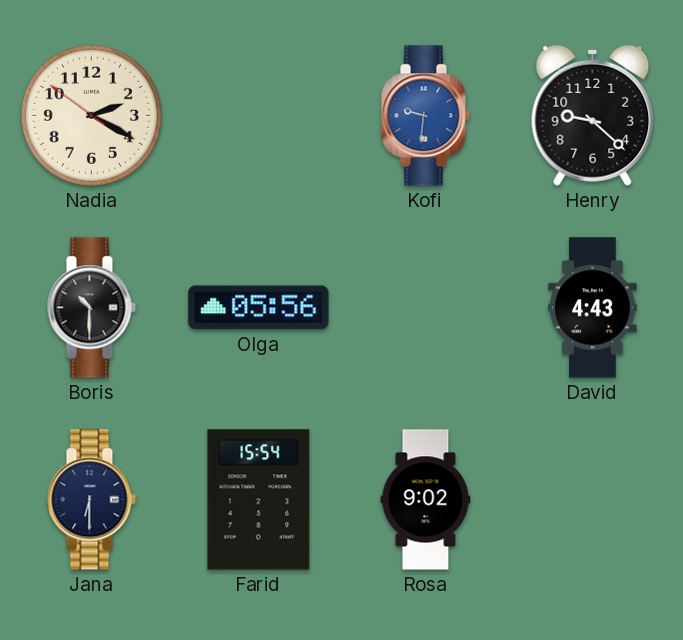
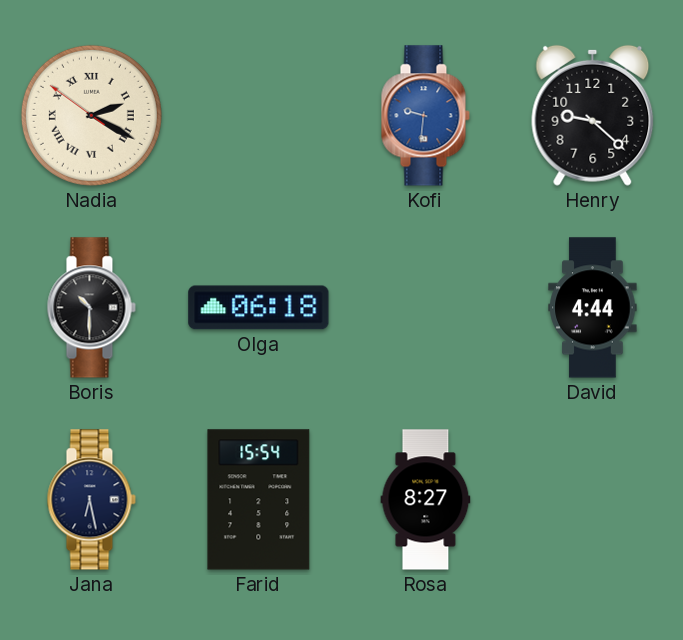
Nadia numerals: Arabic -> Roman
Olga: 05:56 -> 06:18
David: 4:43 -> 4:44
Jana: 6:30 -> 6:28
Rosa: 9:02 -> 8:27
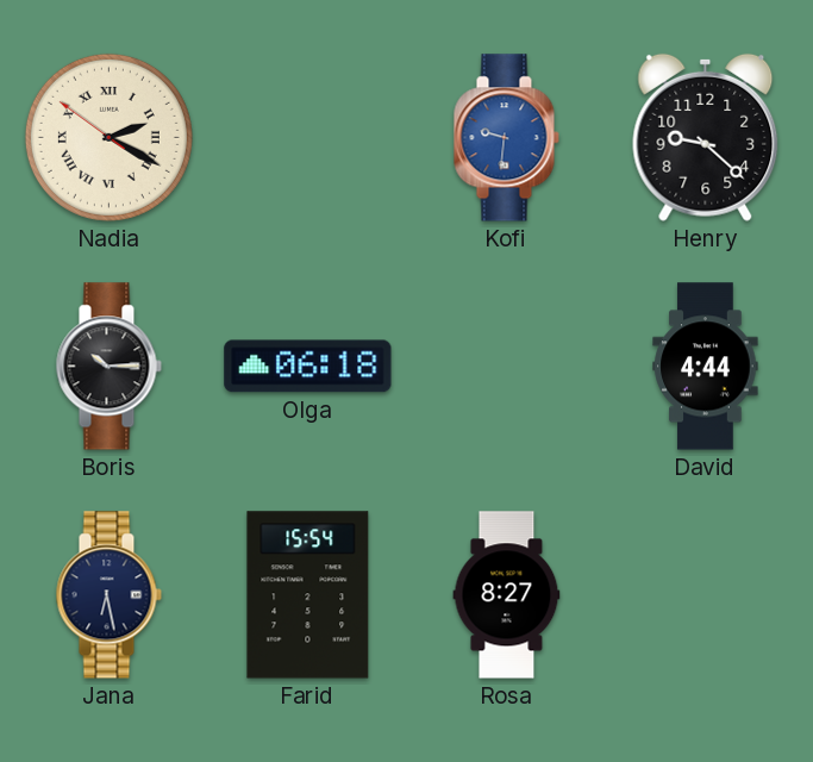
Boris: 10:30 -> 10:15
